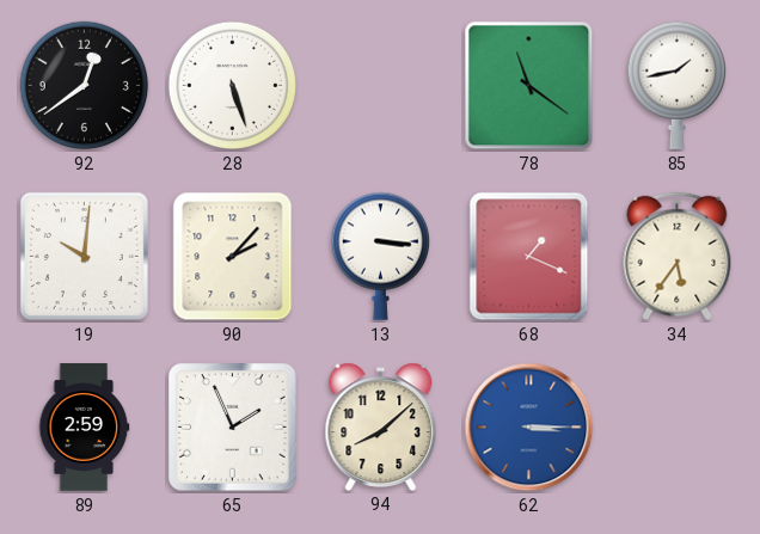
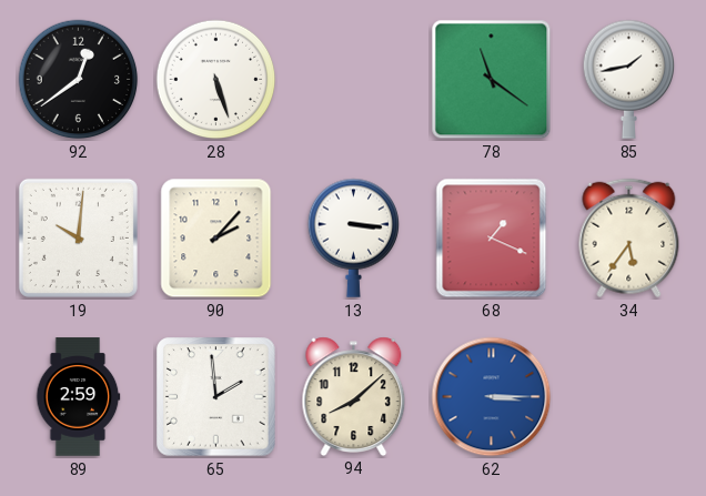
65: 1:56 -> 1:59
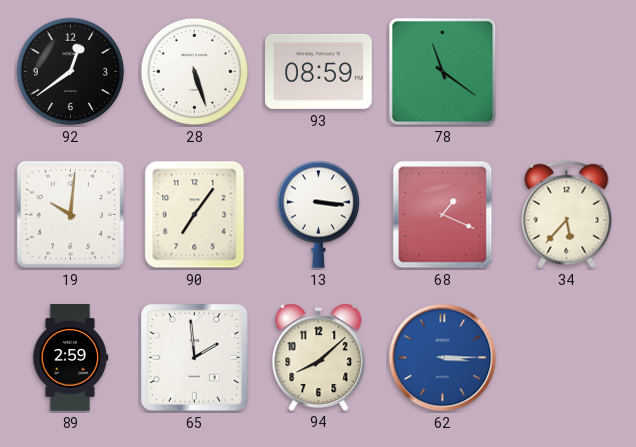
93: none -> 08:59
85: 1:43 -> none
90: 2:07 -> 7:06
34: 5:36 -> 5:37
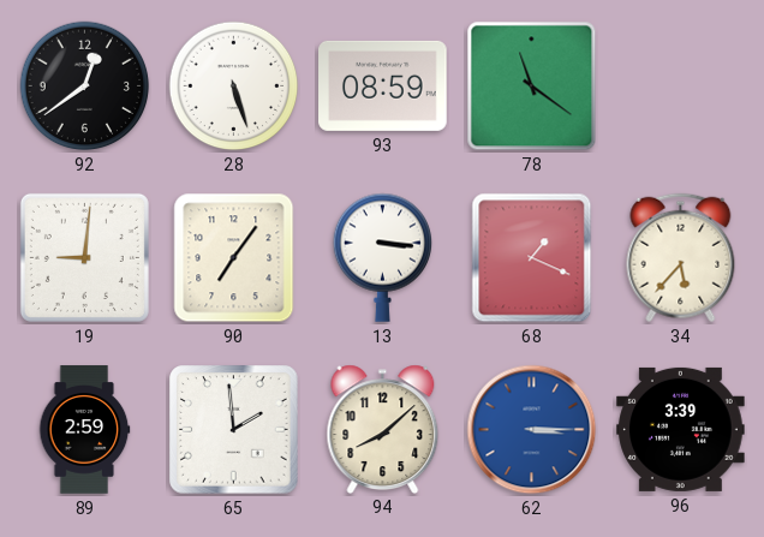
19: 10:01 -> 9:01
96: none -> 3:39
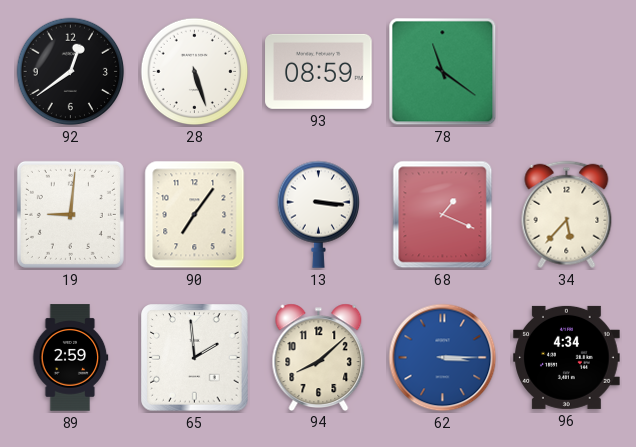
96: 3:39 -> 4:34
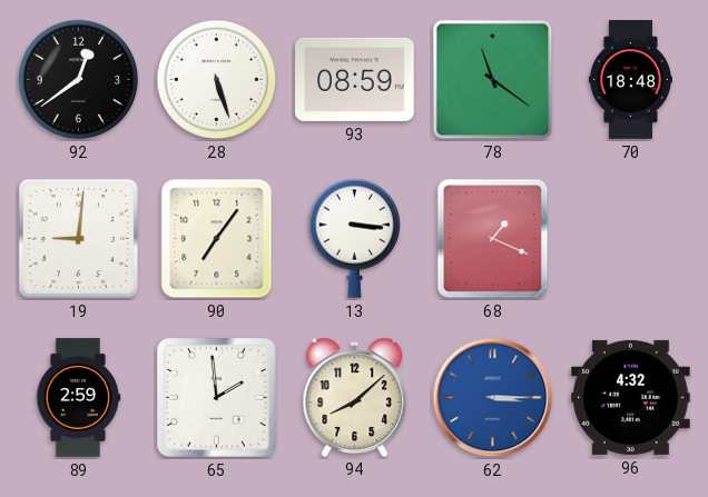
70: none -> 18:48
34: 5:37 -> none
96: 4:34 -> 4:32
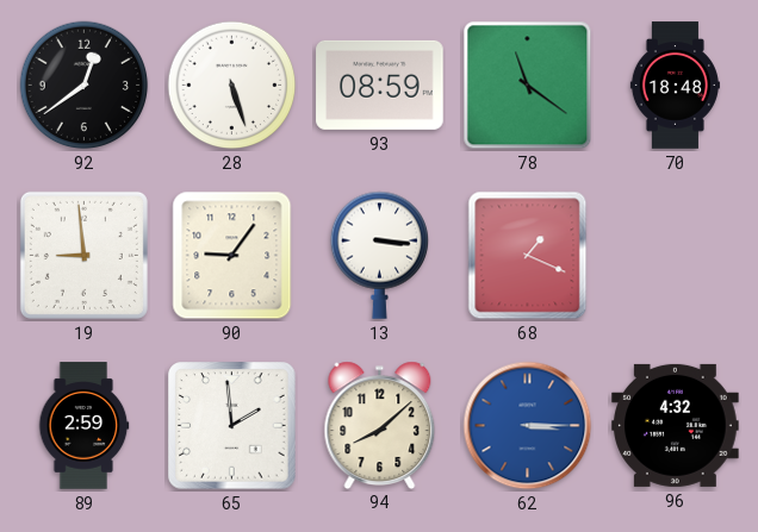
19: 9:01 -> 8:59
90: 7:06 -> 9:06
